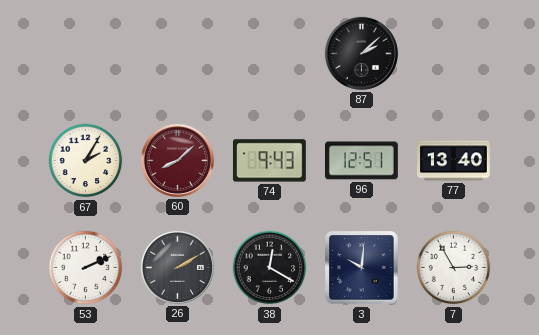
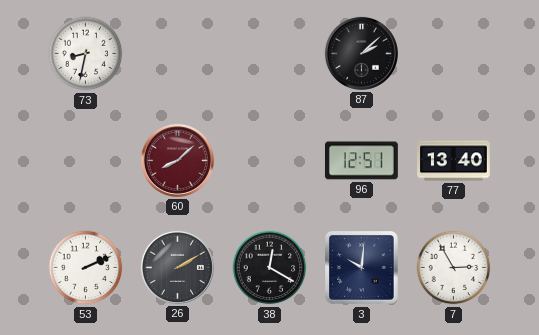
73: none -> 8:32
67: 2:05 -> none
74: 9:43 -> none
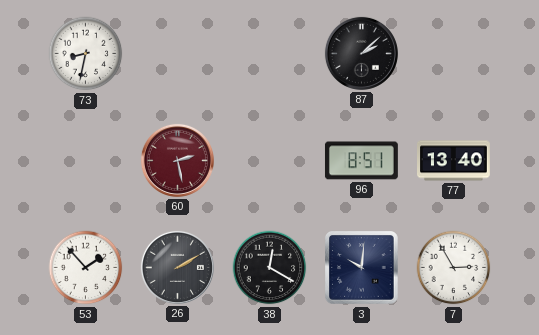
60: 8:08 -> 2:28
96: 12:51 -> 8:51
53: 2:11 -> 1:53
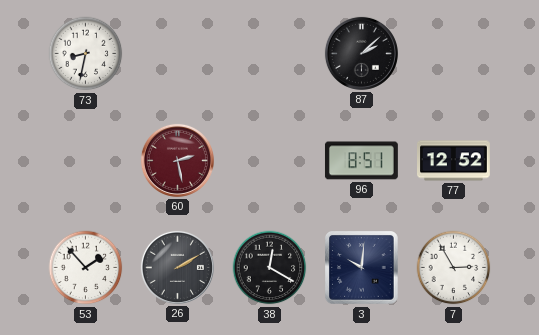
77: 13:40 -> 12:52
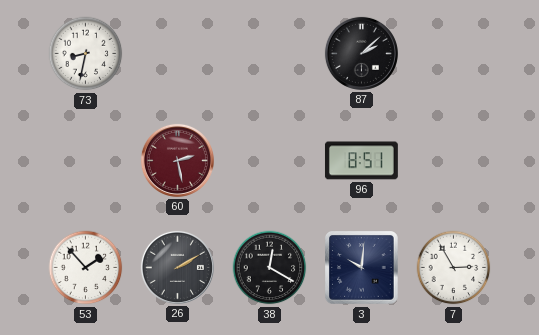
77: 12:52 -> none
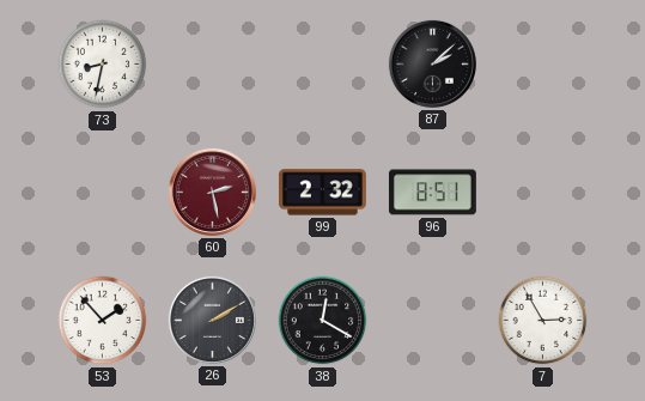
99: none -> 2:32
3: 10:01 -> none
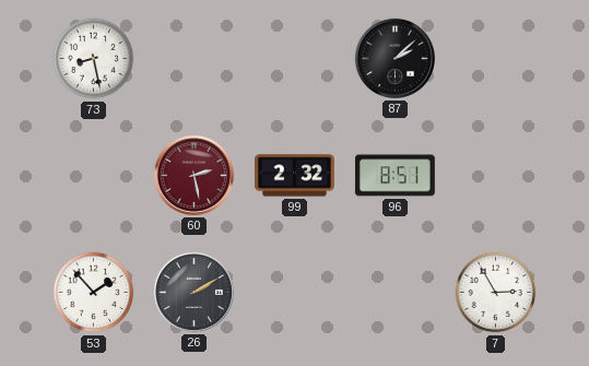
73: 8:32 -> 8:28
38: 12:20 -> none
